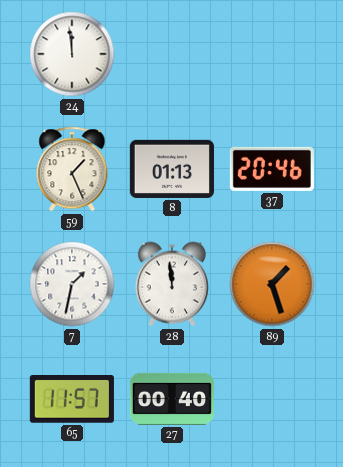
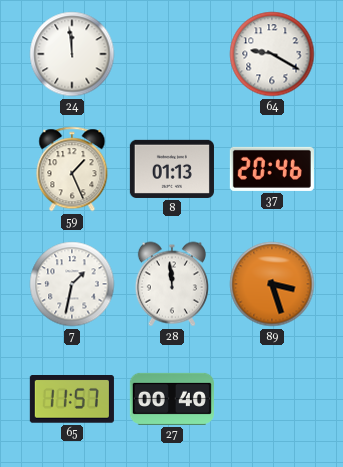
64: none -> 9:20
89: 1:27 -> 3:27
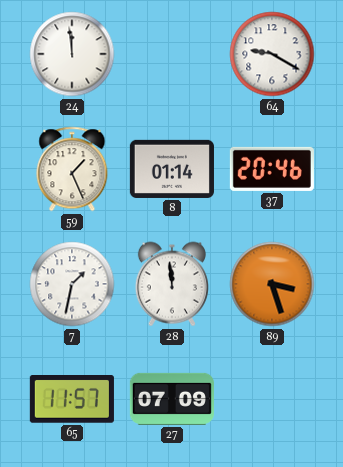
8: 01:13 -> 01:14
27: 00:40 -> 07:09
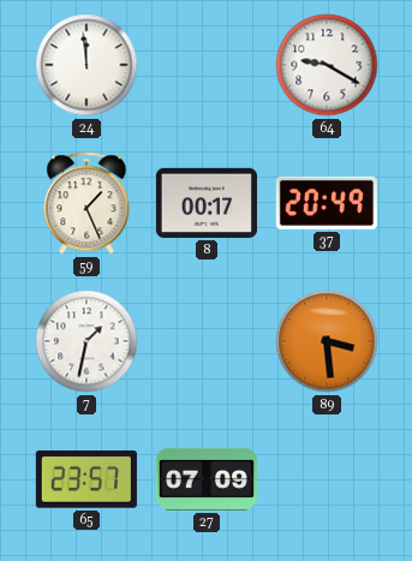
8: 01:14 -> 00:17
37: 20:46 -> 20:49
28: 11:59 -> none
89: 3:27 -> 3:29
65: 11:57 -> 23:57
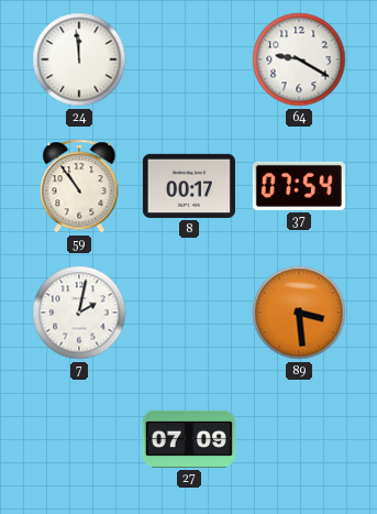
59: 1:26 -> 10:54
37: 20:49 -> 07:54
7: 1:32 -> 2:02
65: 23:57 -> none
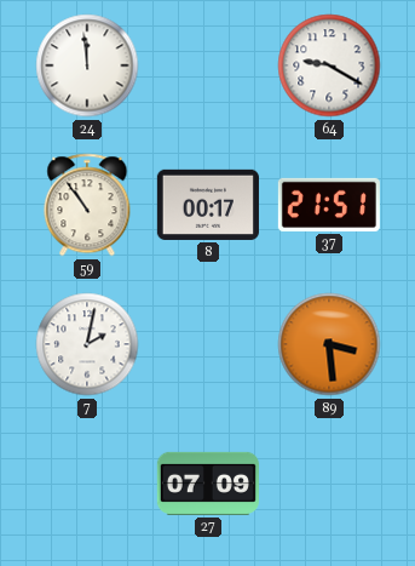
37: 07:54 -> 21:51
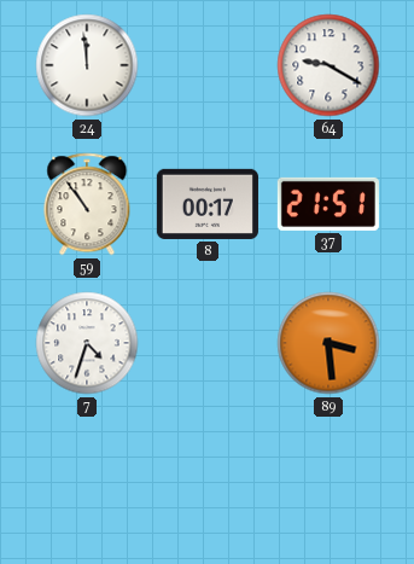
7: 2:02 -> 4:33
27: 07:09 -> none
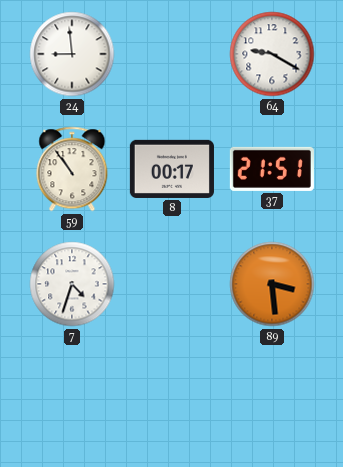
24: 11:59 -> 8:59
